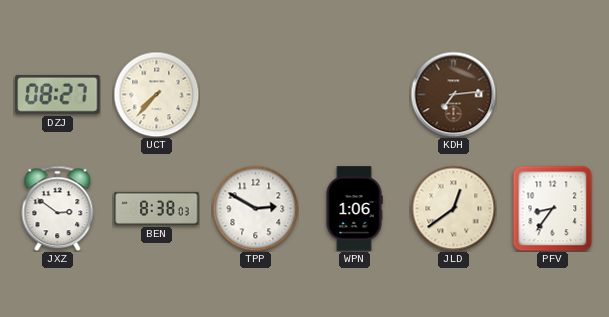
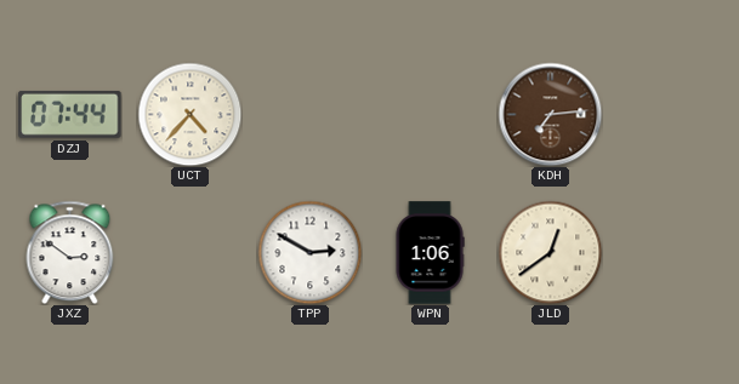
DZJ: 08:27 -> 07:44
UCT: 7:37 -> 4:37
BEN: 8:38 -> none
PFV: 8:36 -> none
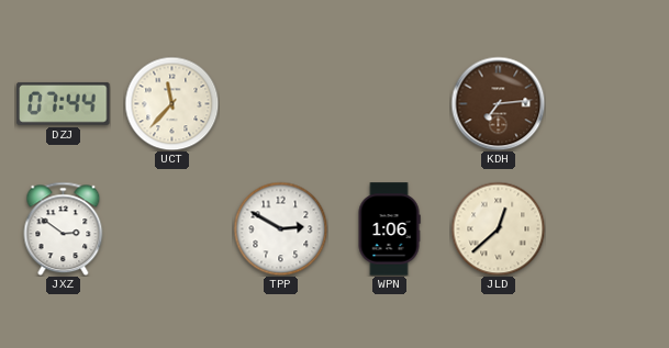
UCT: 4:37 -> 11:37
JLD: 12:39 -> 12:38
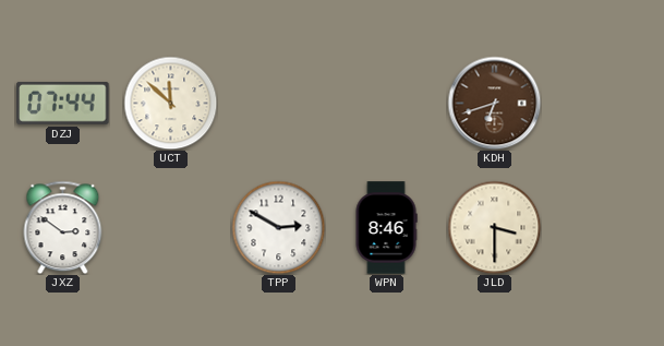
UCT: 11:37 -> 11:52
KDH: 7:14 -> 6:42
WPN: 1:06 -> 8:46
JLD: 12:38 -> 3:30
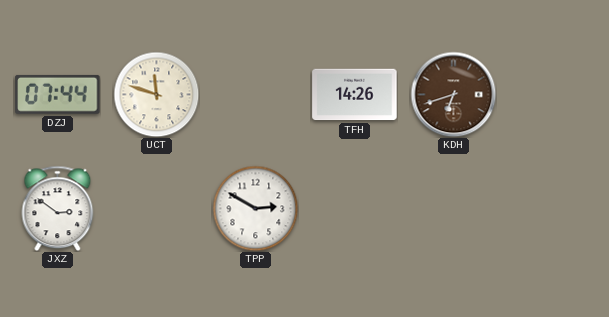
UCT: 11:52 -> 11:48
TFH: none -> 14:26
WPN: 8:46 -> none
JLD: 3:30 -> none
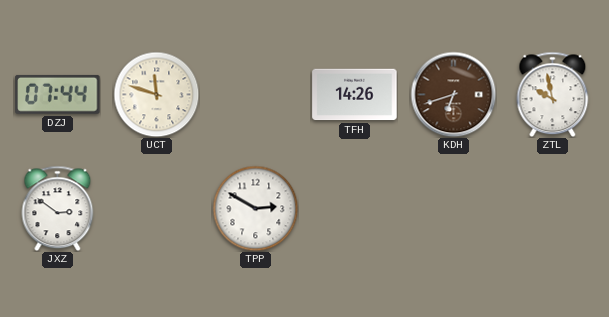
ZTL: none -> 9:58
